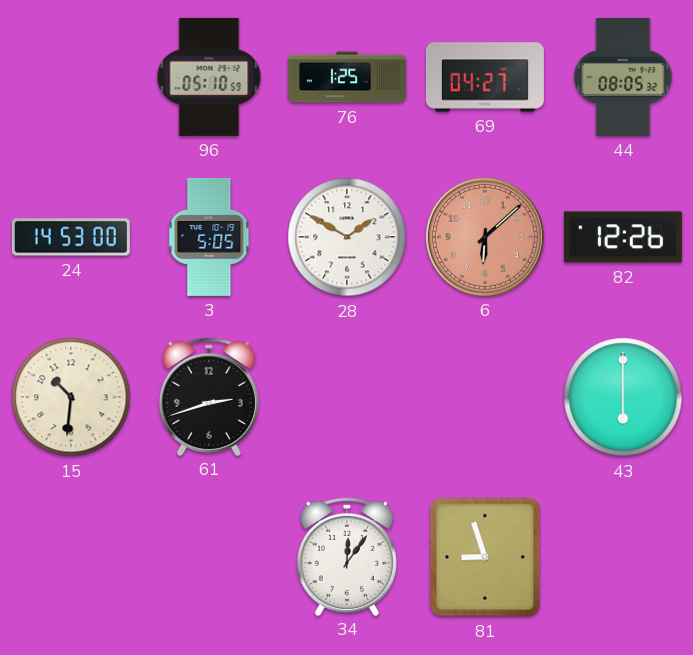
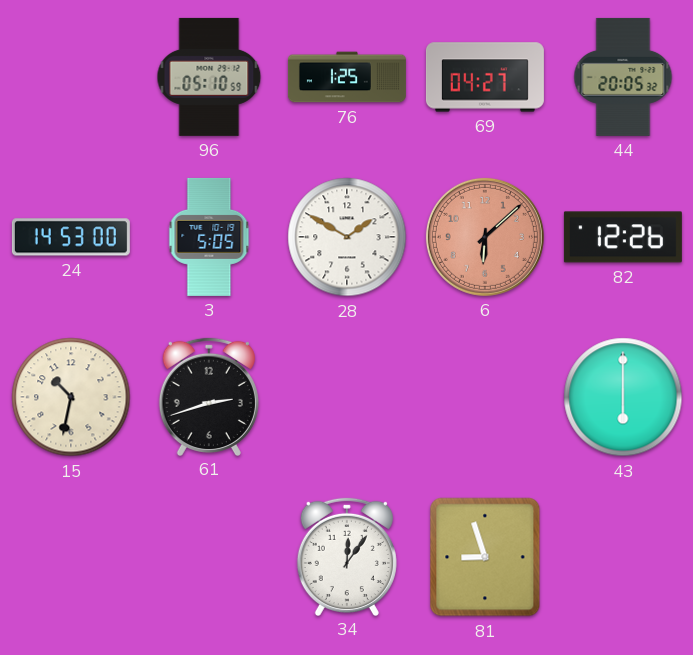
44: 08:05 -> 20:05
15: 10:31 -> 10:32
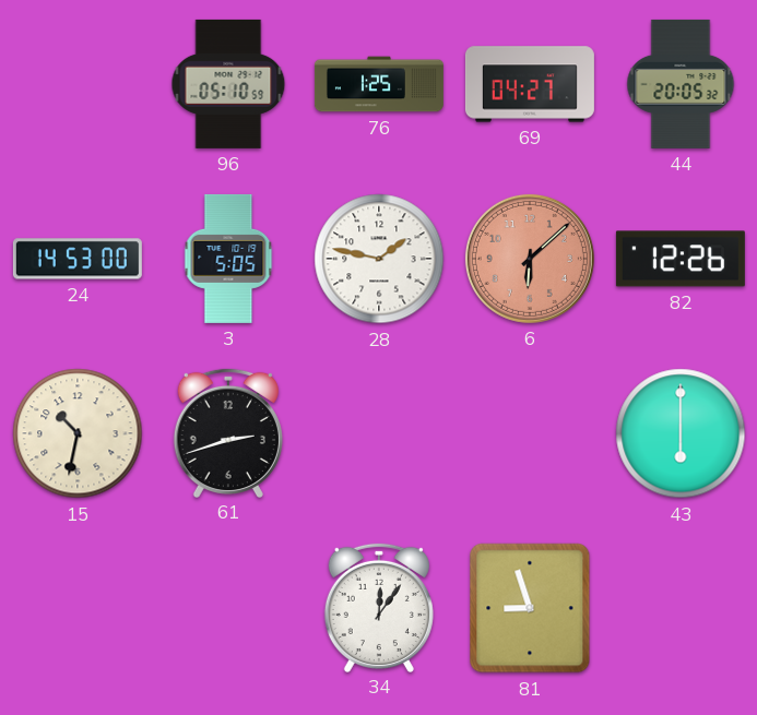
28: 1:50 -> 1:47
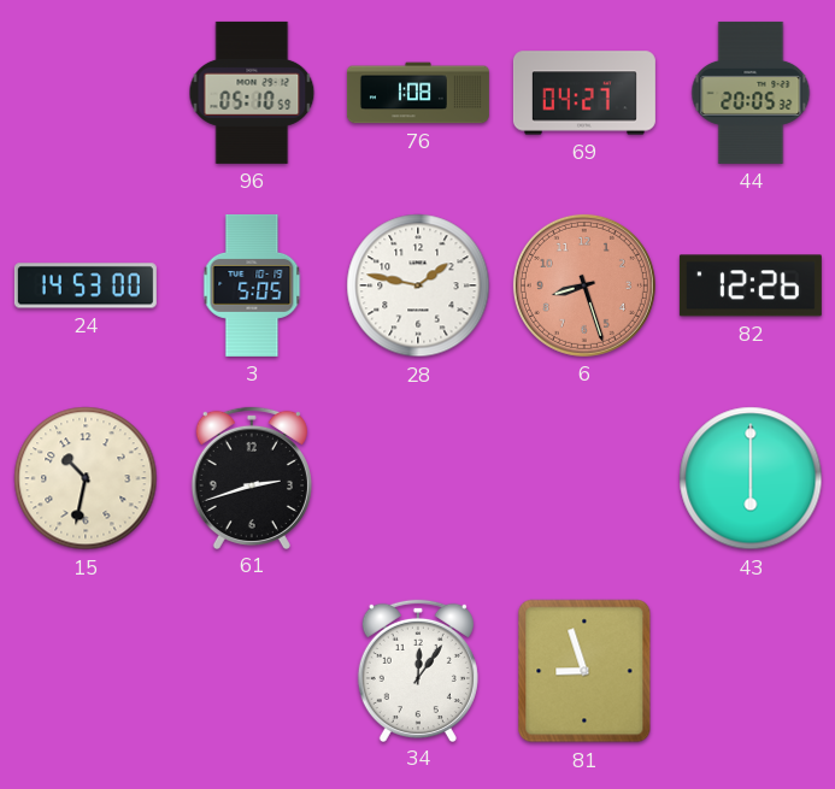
76: 1:25 -> 1:08
6: 6:08 -> 8:27
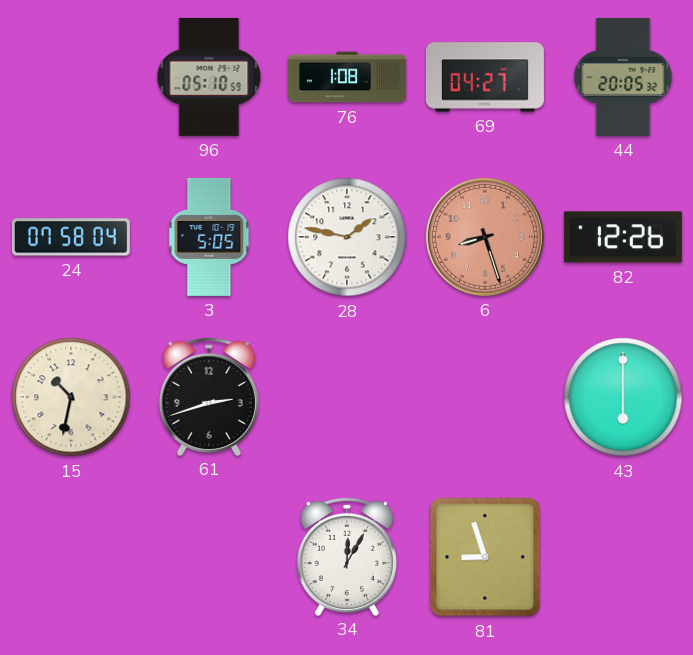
24: 14:53 -> 07:58
34: 12:06 -> 12:05
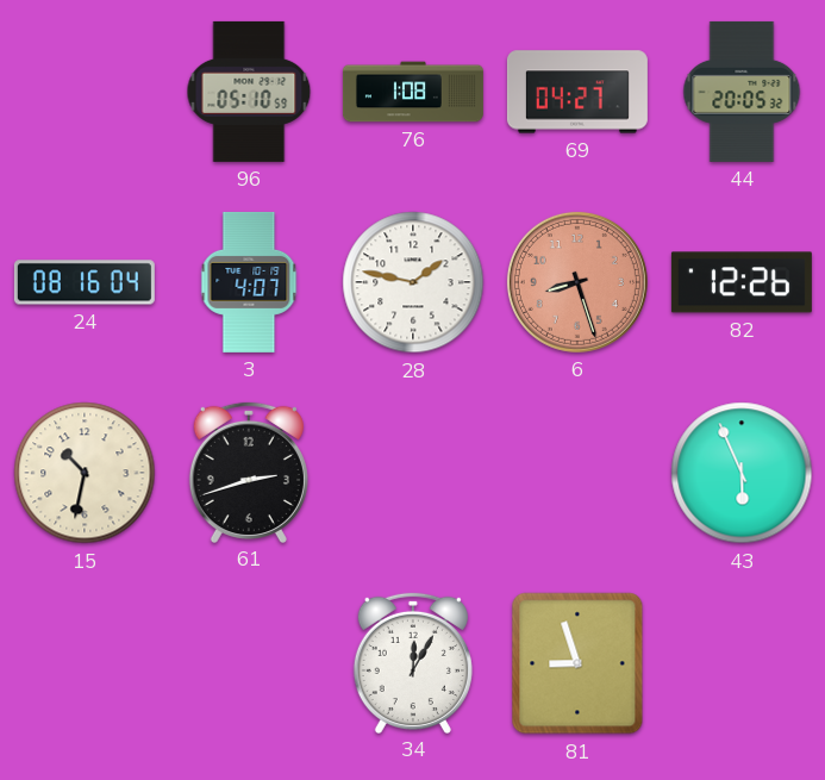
24: 07:58 -> 08:16
3: 5:05 -> 4:07
43: 6:00 -> 5:56
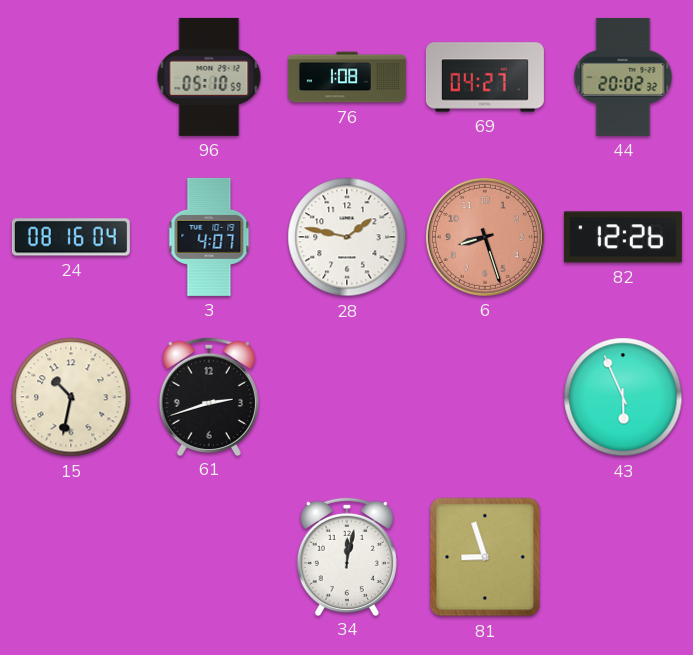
44: 20:05 -> 20:02
34: 12:05 -> 12:02
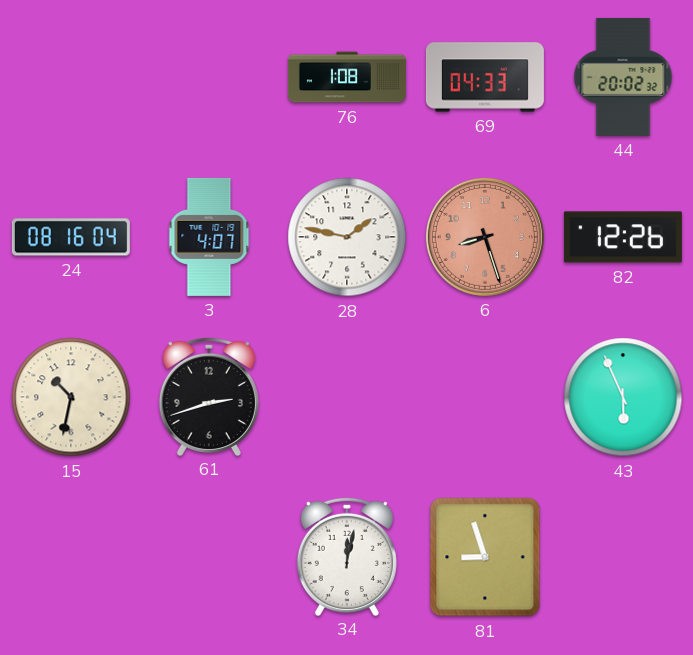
96: 05:10 -> none
69: 04:27 -> 04:33
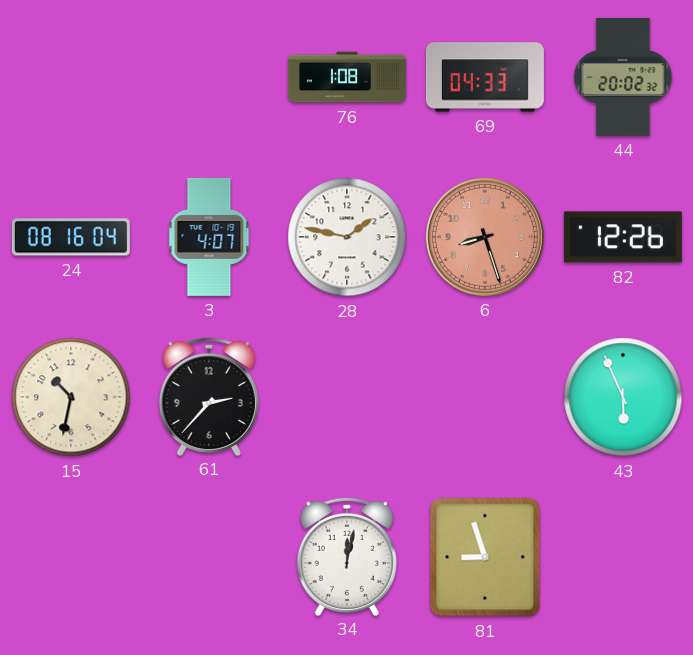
61: 2:42 -> 2:37
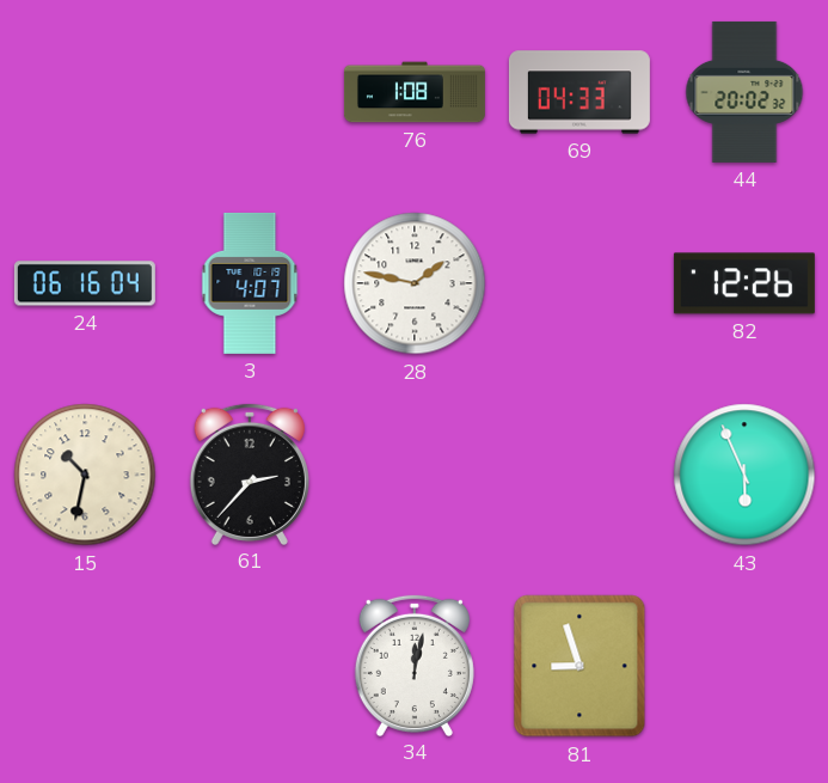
24: 08:16 -> 06:16
6: 8:27 -> none
